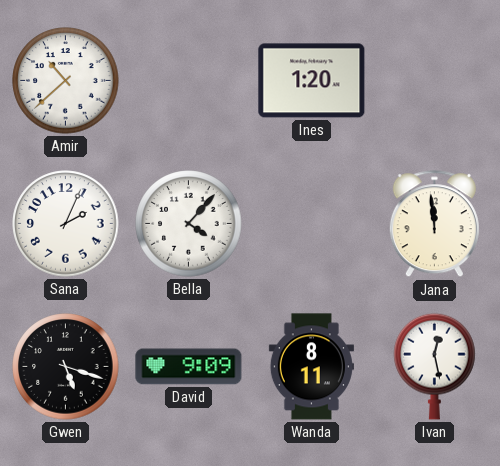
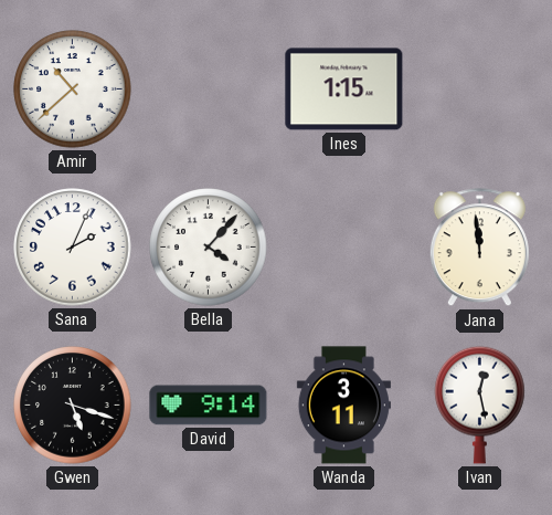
Ines: 1:20 -> 1:15
David: 9:09 -> 9:14
Wanda: 8:11 -> 3:11
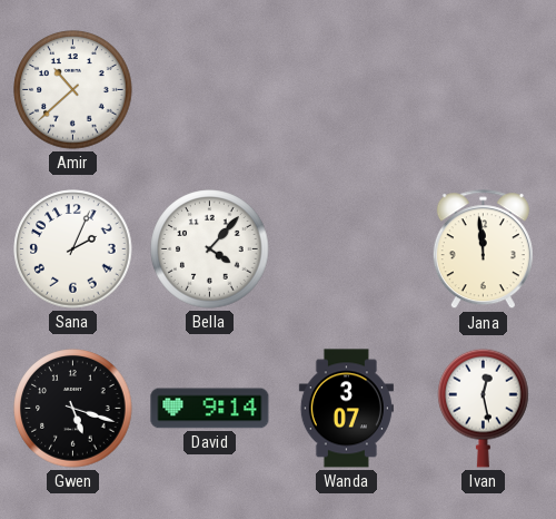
Ines: 1:15 -> none
Wanda: 3:11 -> 3:07
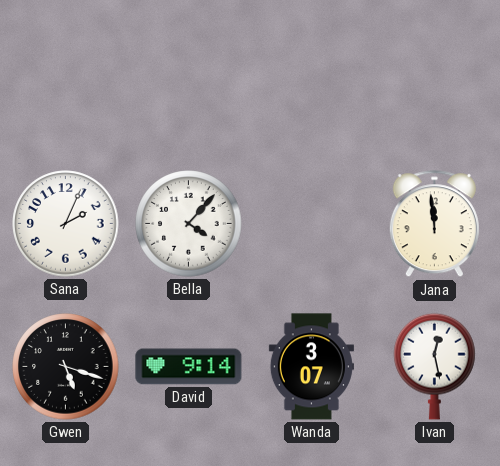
Amir: 10:38 -> none
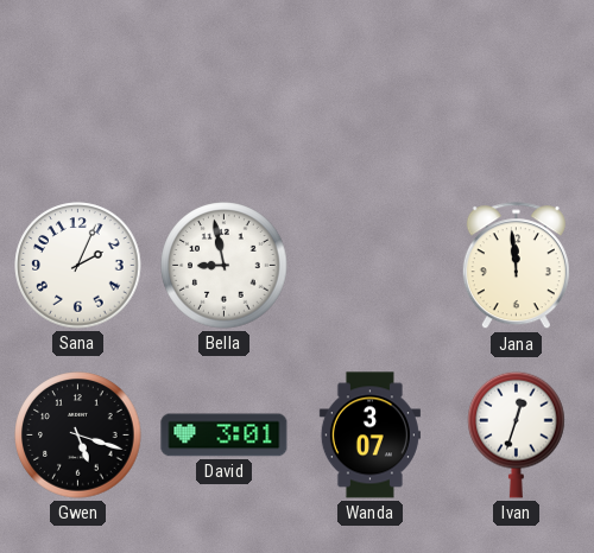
Bella: 4:07 -> 8:58
David: 9:14 -> 3:01
Ivan: 12:28 -> 12:33
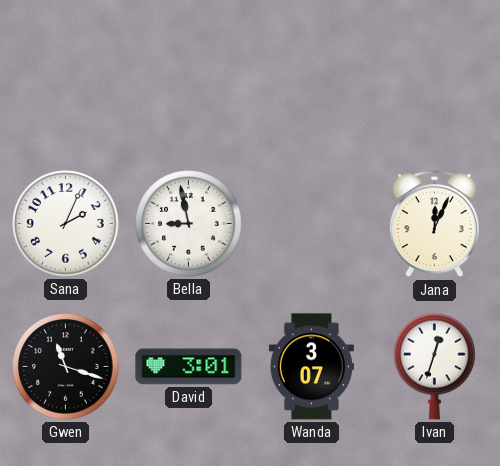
Jana: 11:59 -> 12:04
Gwen: 5:18 -> 11:18
